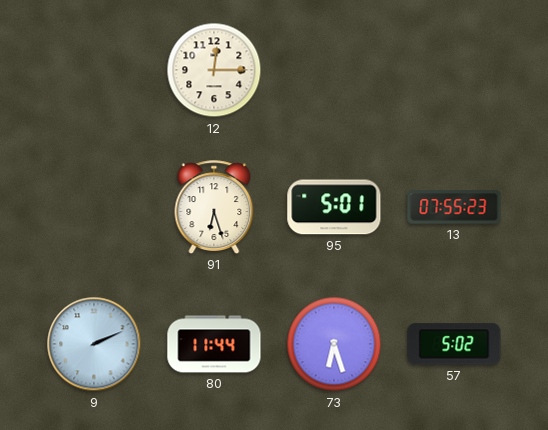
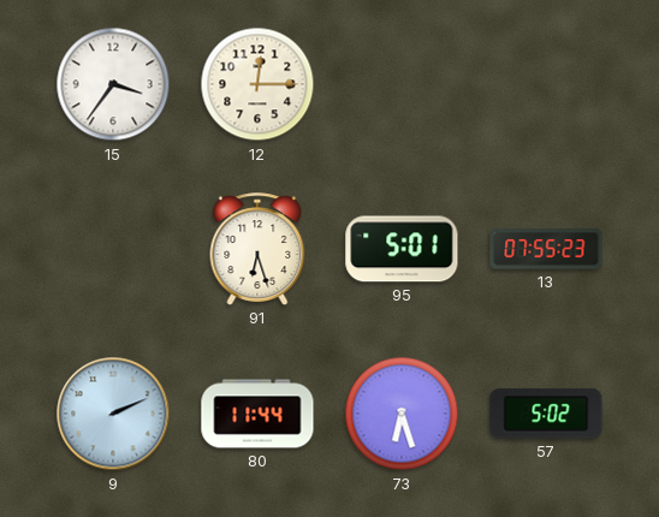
15: none -> 3:36
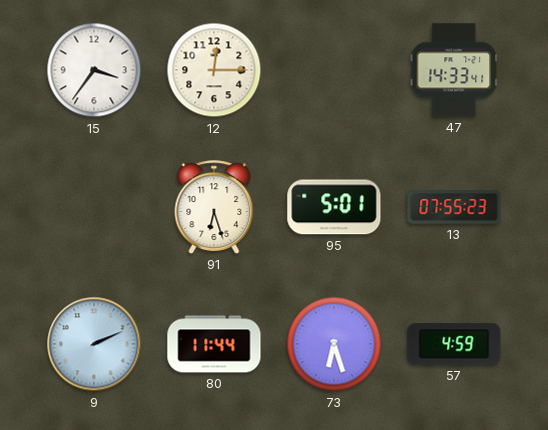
47: none -> 14:33
57: 5:02 -> 4:59
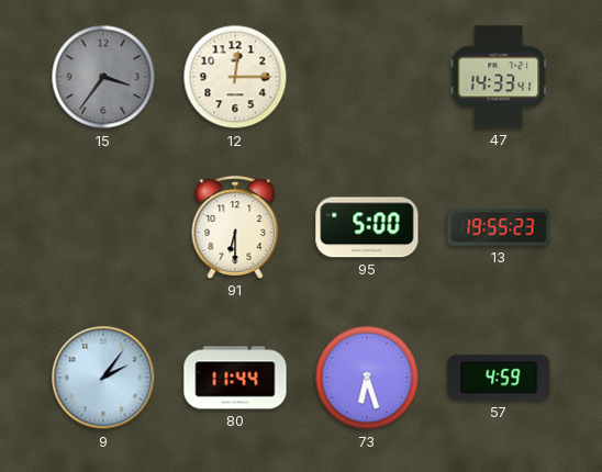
15 dial: white -> grey
91: 6:27 -> 6:30
95: 5:01 -> 5:00
13: 07:55 -> 19:55
9: 2:11 -> 2:06
